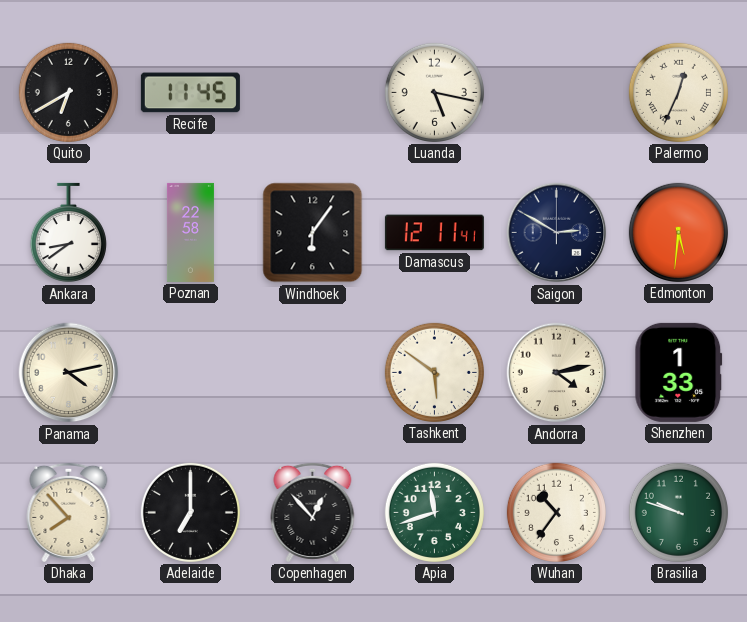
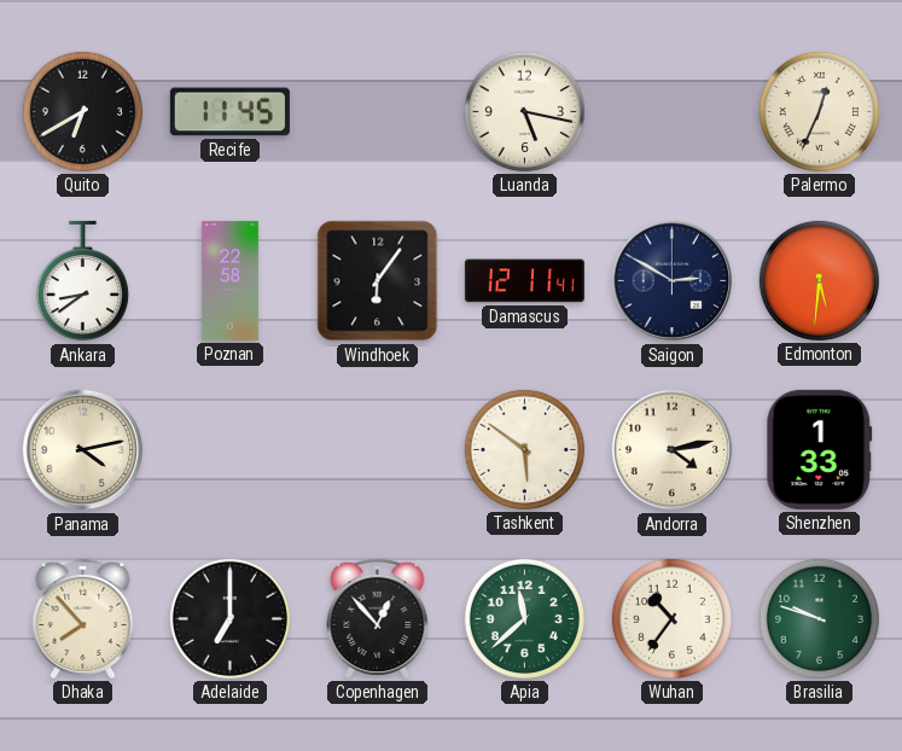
Apia: 11:42 -> 11:38
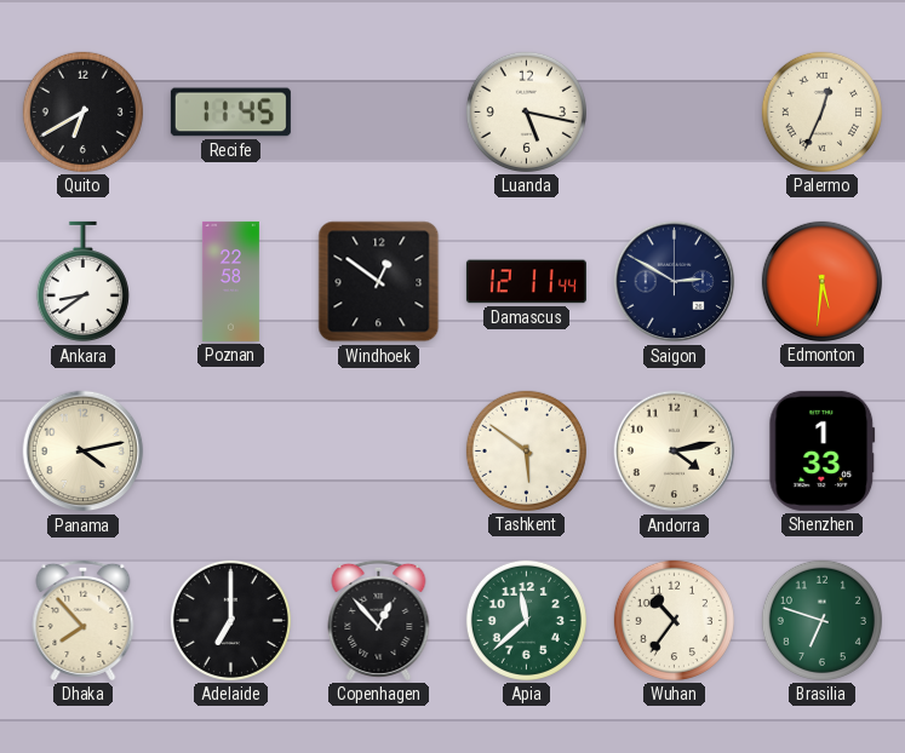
Windhoek: 6:06 -> 12:51
Damascus: 12:11:41 -> 12:11:44
Brasilia: 9:48 -> 6:48
